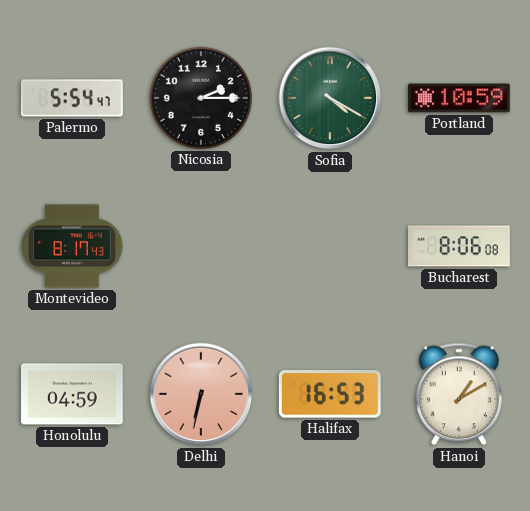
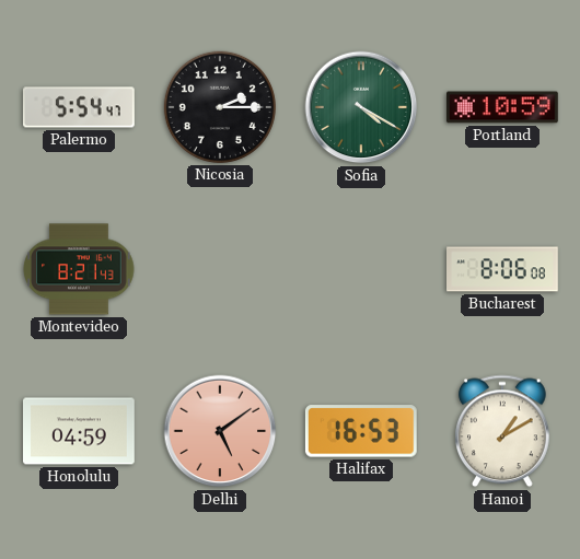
Montevideo: 8:17 -> 8:21
Delhi: 6:32 -> 5:09
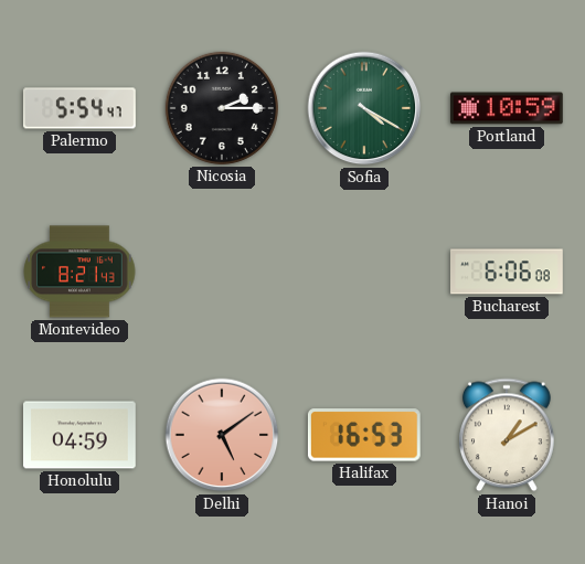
Bucharest: 8:06 -> 6:06
